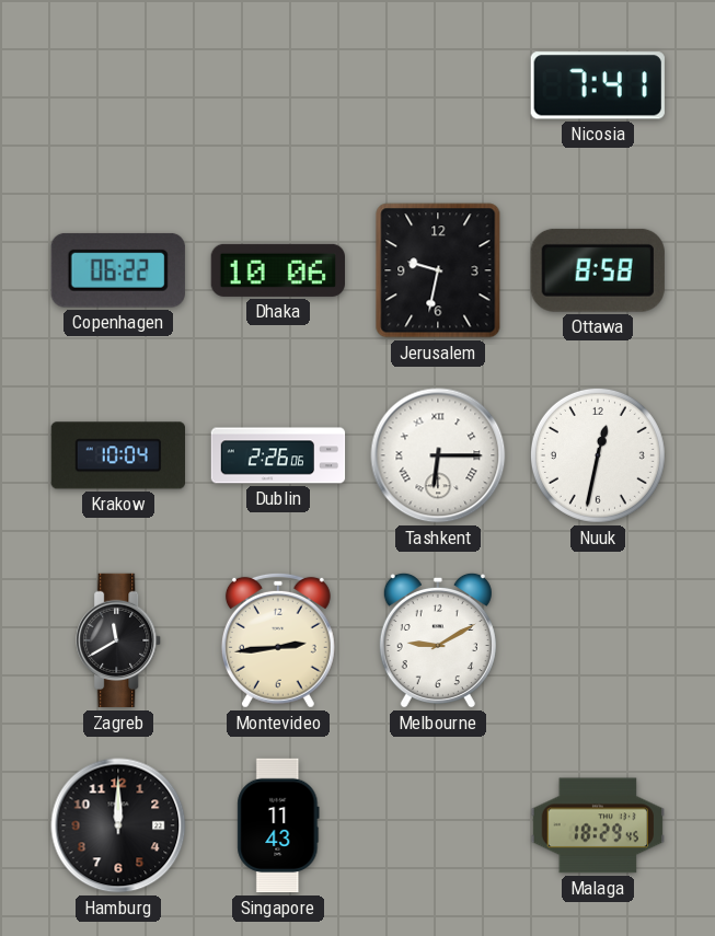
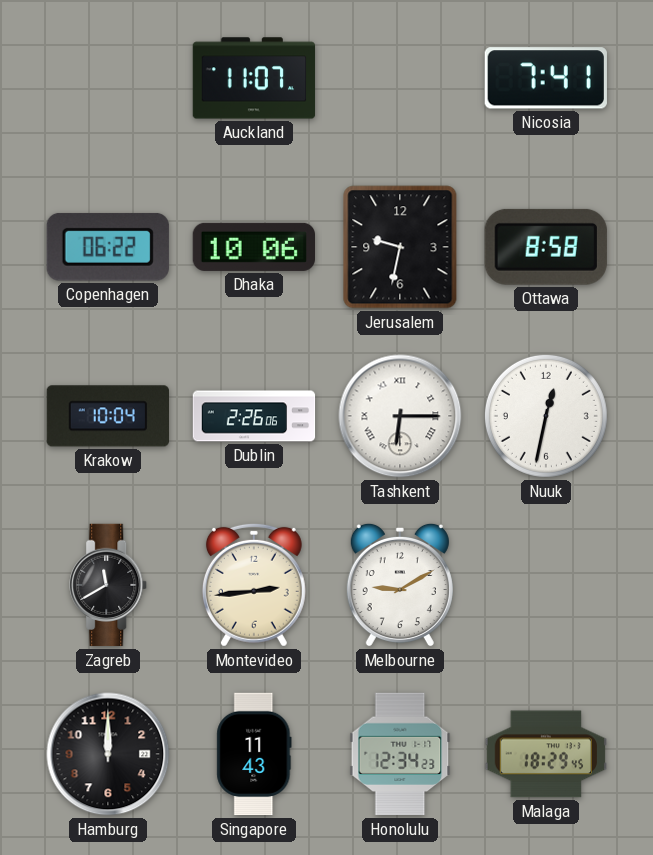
Auckland: none -> 11:07
Honolulu: none -> 12:34
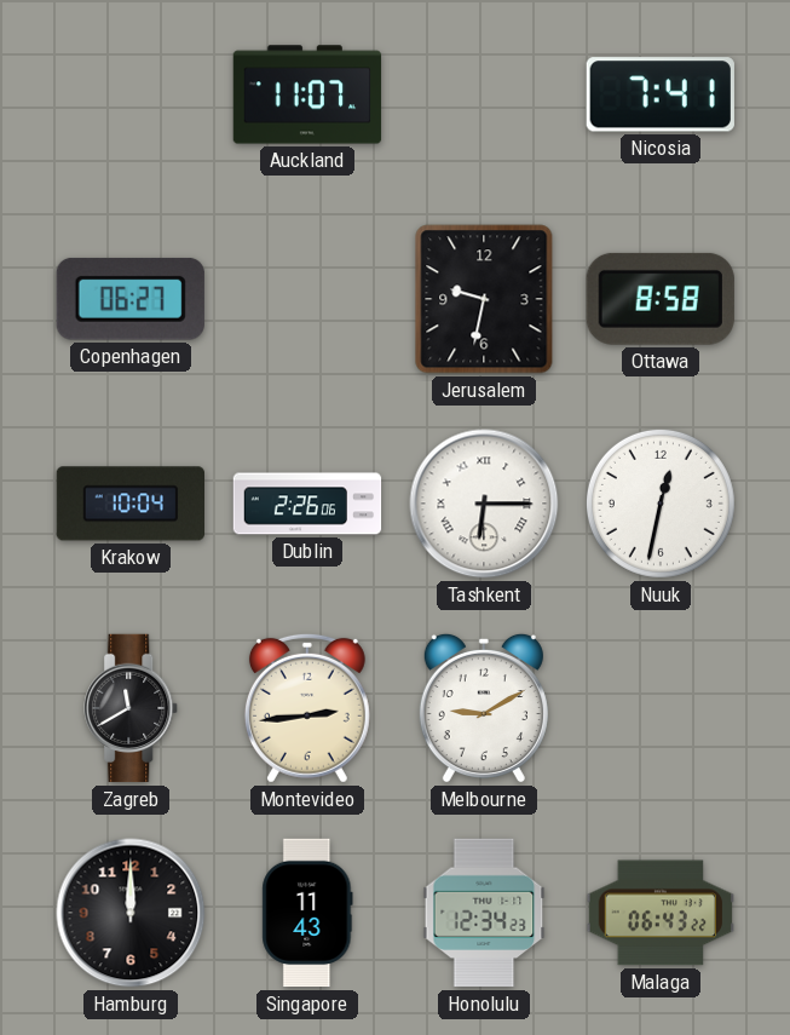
Copenhagen: 06:22 -> 06:27
Dhaka: 10:06 -> none
Malaga: 18:29 -> 06:43
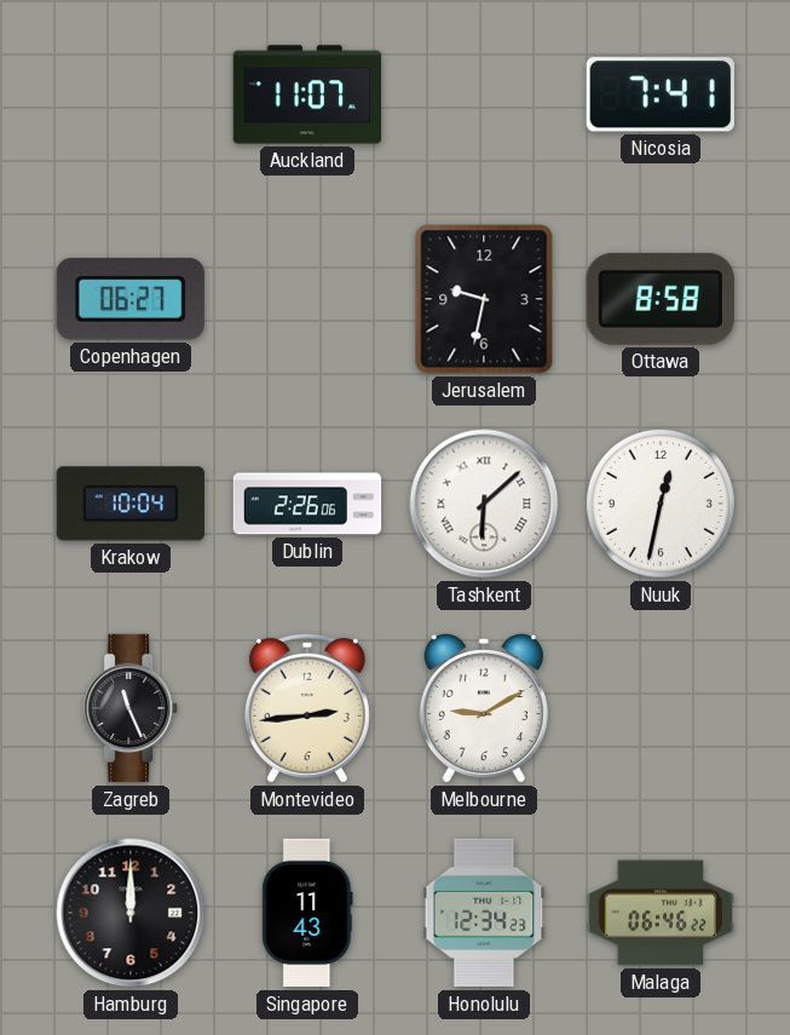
Tashkent: 6:15 -> 6:08
Zagreb: 11:40 -> 11:26
Malaga: 06:43 -> 06:46
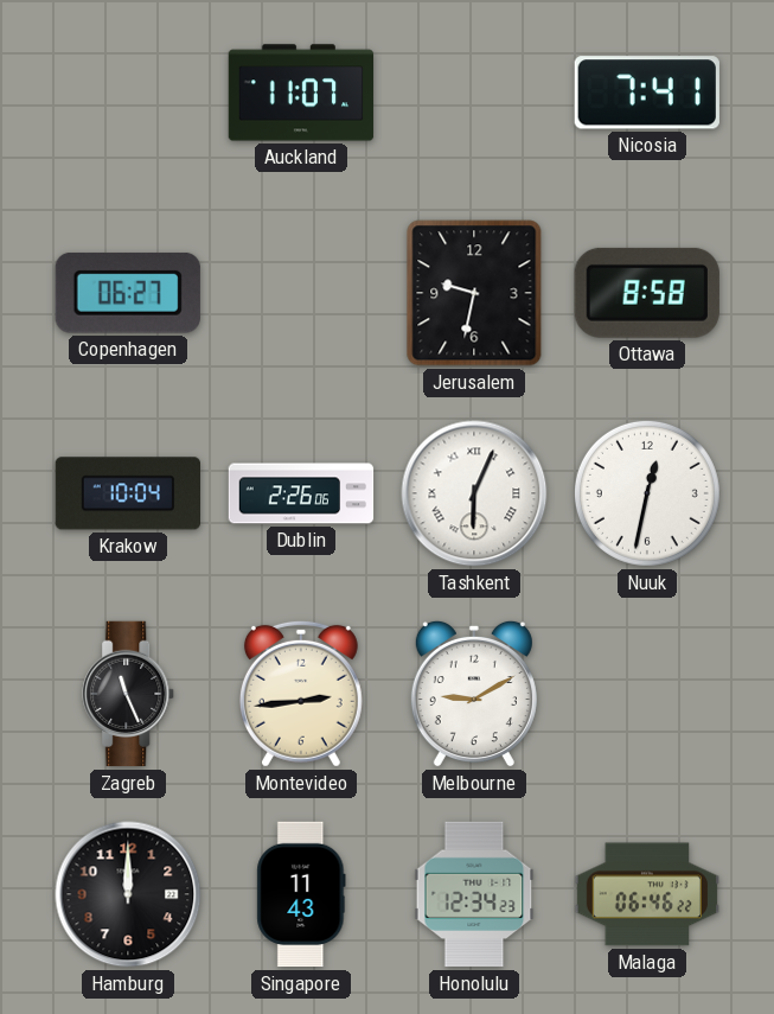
Tashkent: 6:08 -> 6:04
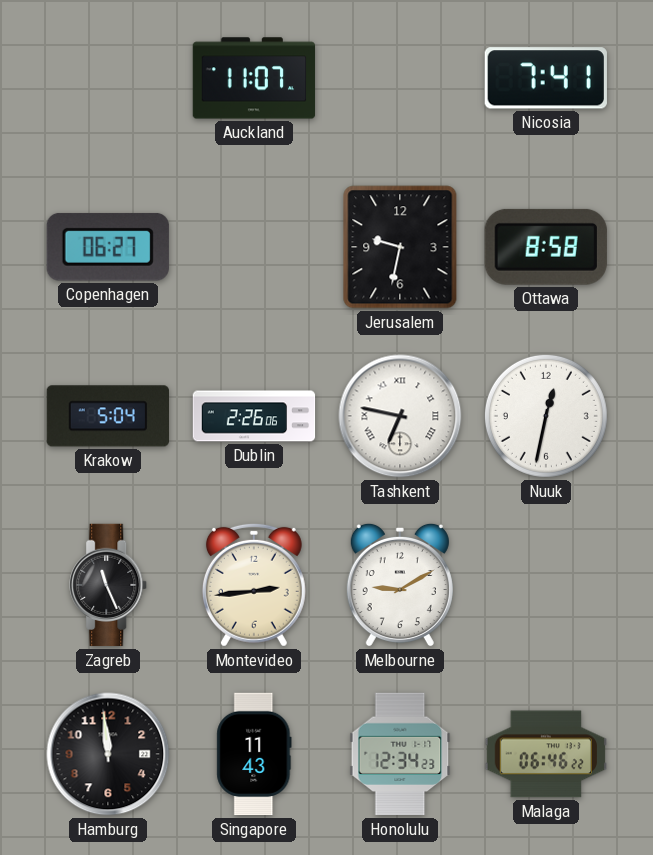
Krakow: 10:04 -> 5:04
Tashkent: 6:04 -> 6:47
Hamburg: 12:00 -> 11:59
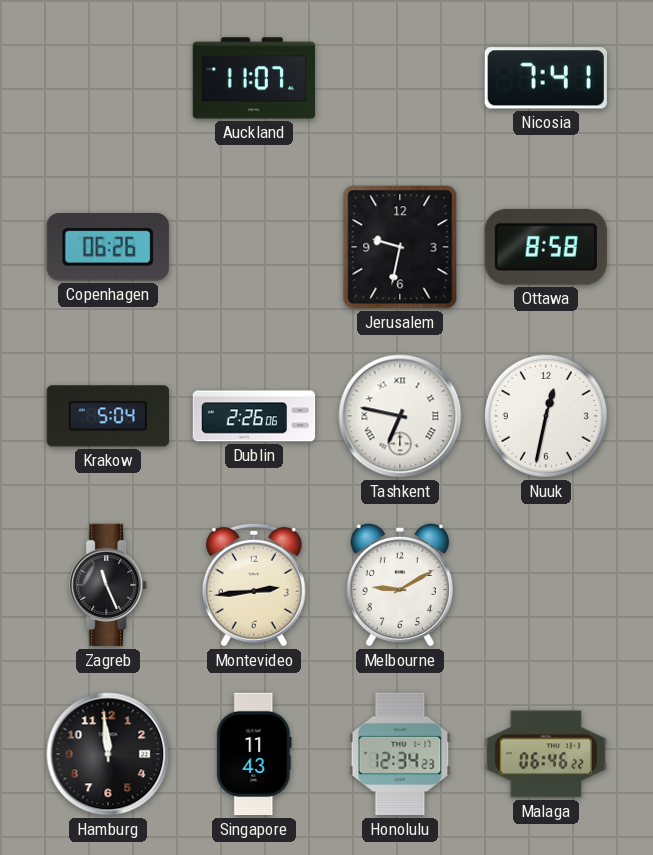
Copenhagen: 06:27 -> 06:26
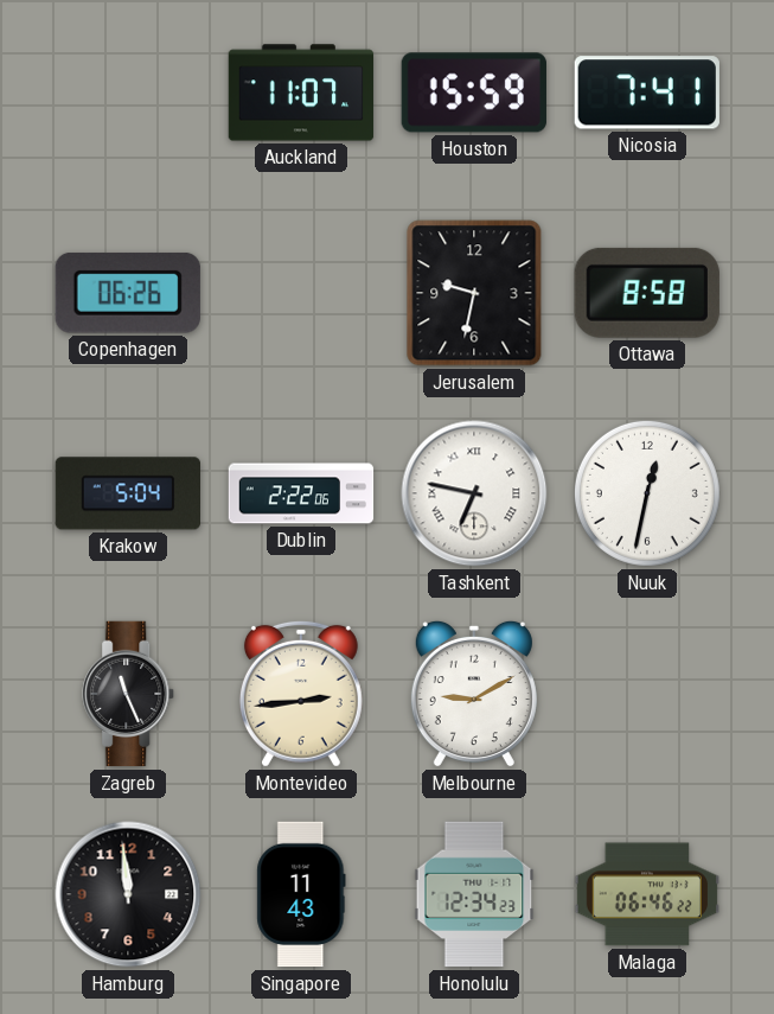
Houston: none -> 15:59
Dublin: 2:26 -> 2:22
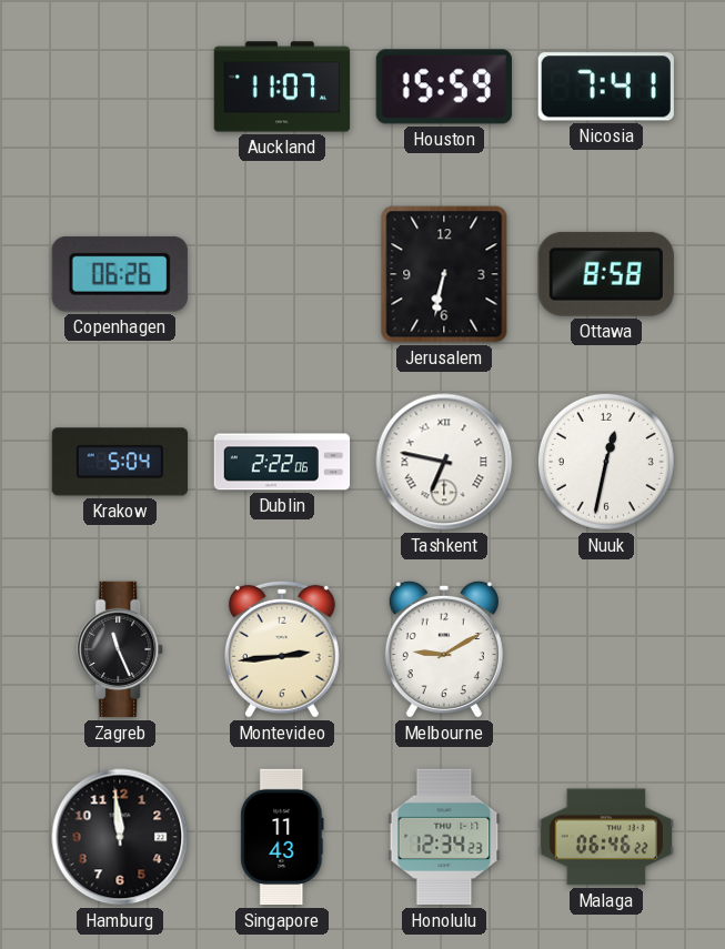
Jerusalem: 9:32 -> 6:32
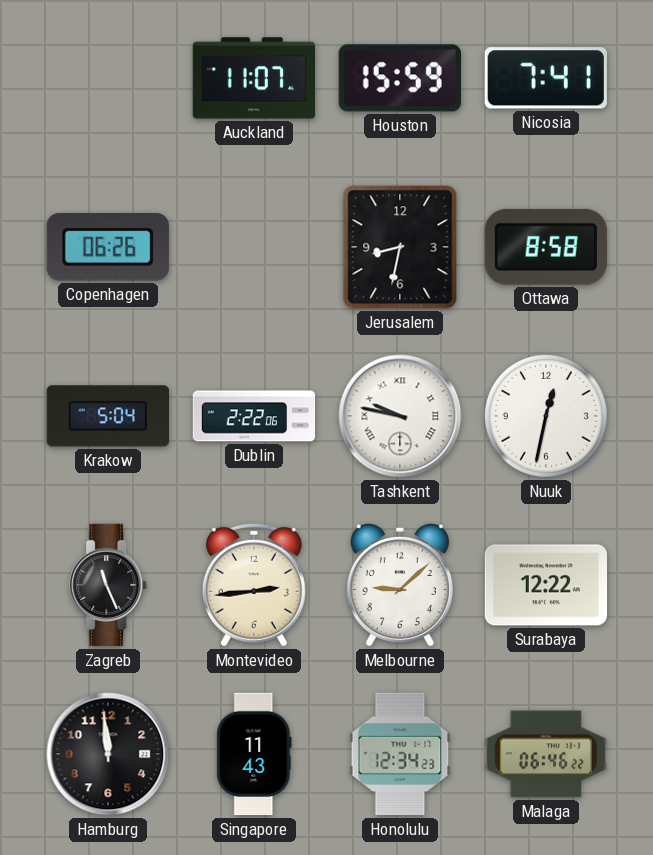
Jerusalem: 6:32 -> 8:32
Tashkent: 6:47 -> 9:47
Melbourne: 9:10 -> 9:08
Surabaya: none -> 12:22
